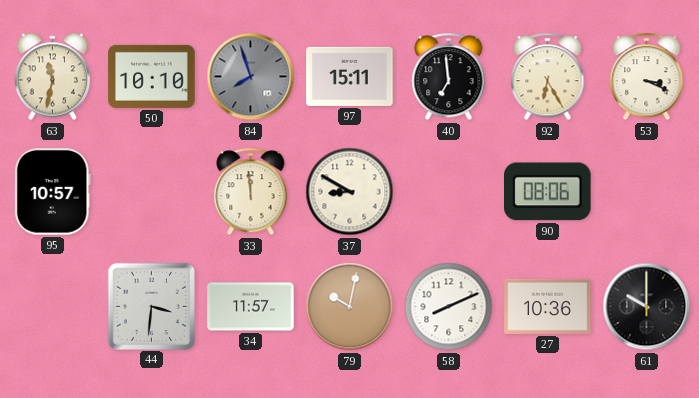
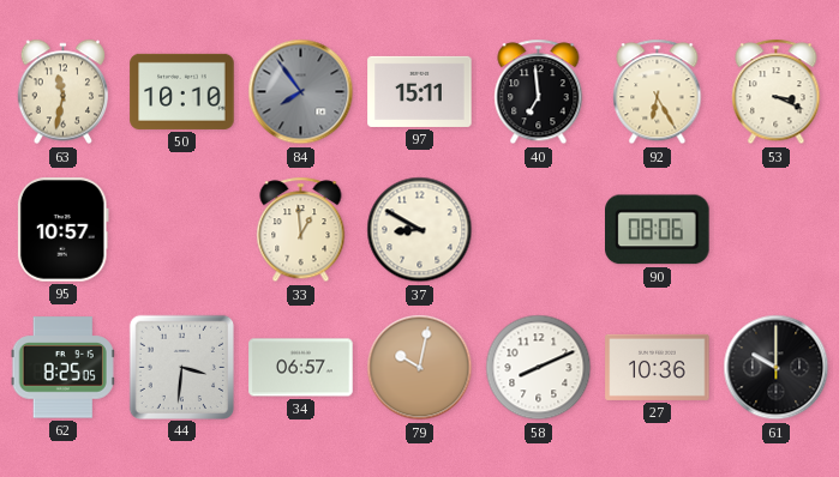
84: 7:57 -> 7:54
33: 11:59 -> 12:59
62: none -> 8:25
34: 11:57 -> 06:57
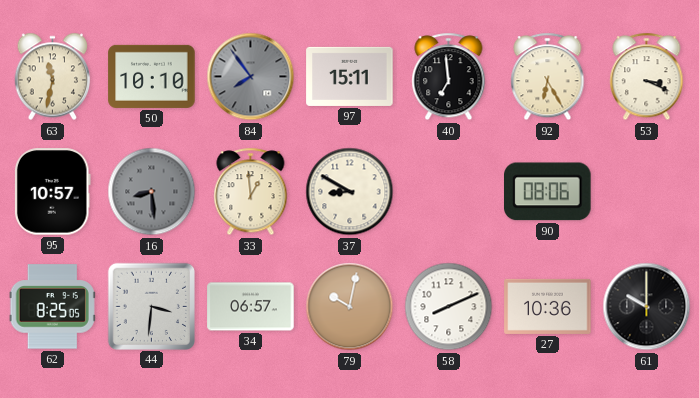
16: none -> 8:29
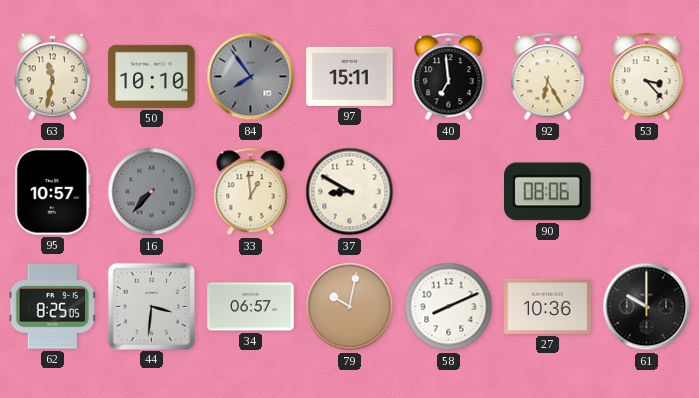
53: 3:19 -> 3:23
16: 8:29 -> 7:37
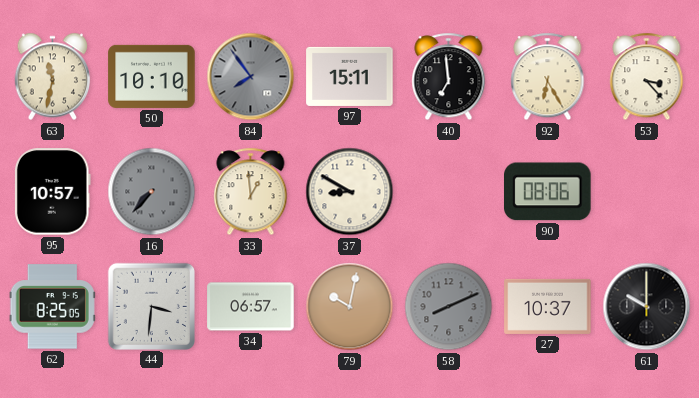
58 dial: white -> grey
27: 10:36 -> 10:37
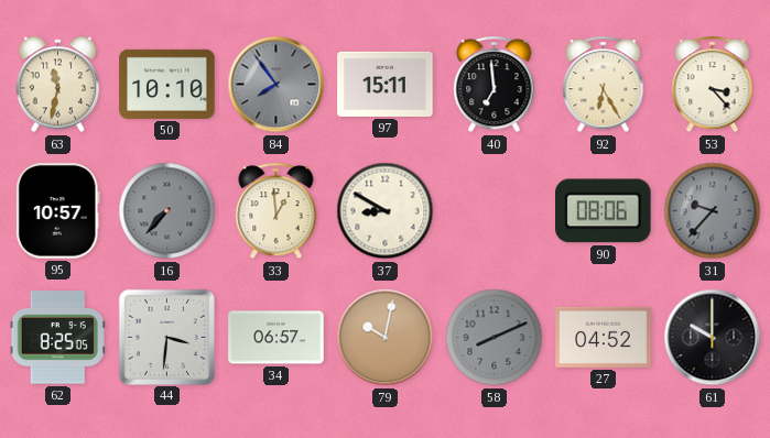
31: none -> 9:37
27: 10:37 -> 04:52
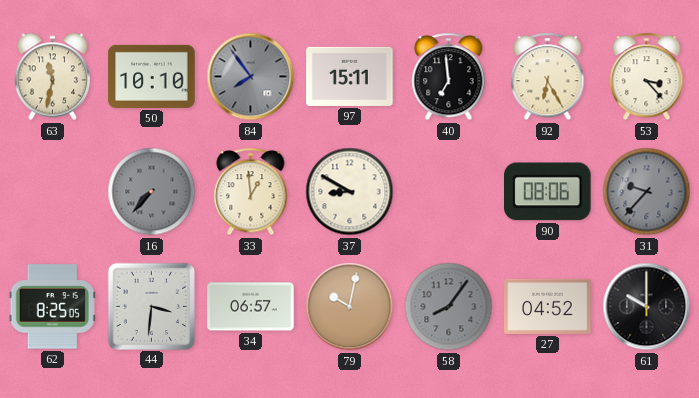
95: 10:57 -> none
58: 8:11 -> 8:06
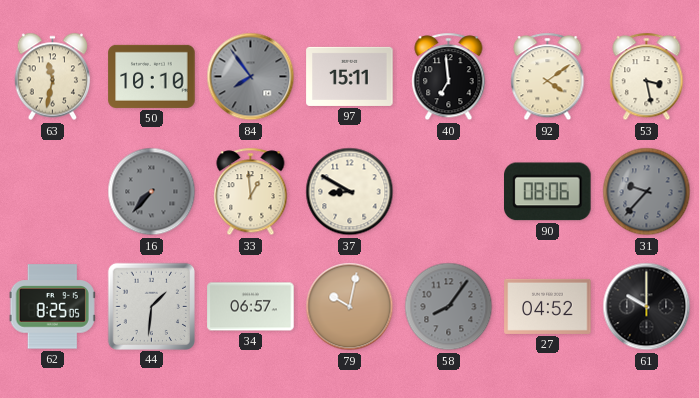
92: 6:25 -> 4:09
53: 3:23 -> 3:28
44: 3:31 -> 1:31
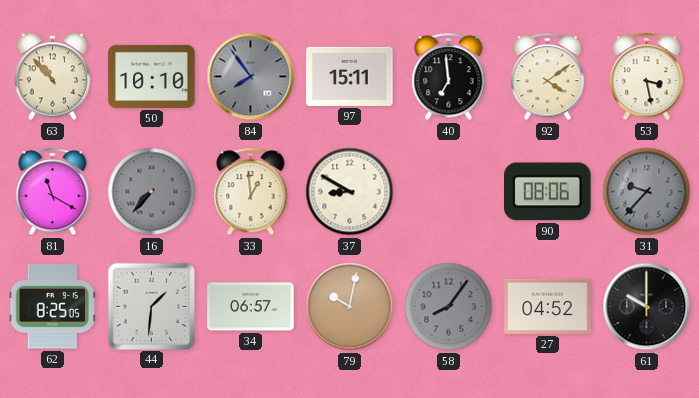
63: 11:32 -> 10:53
81: none -> 11:20
